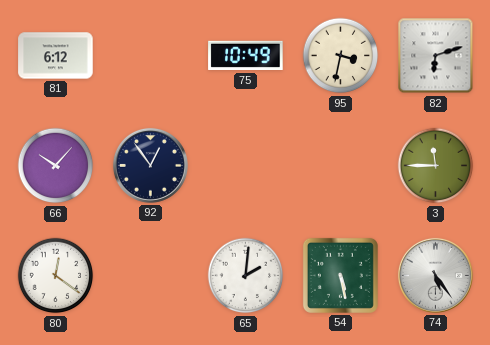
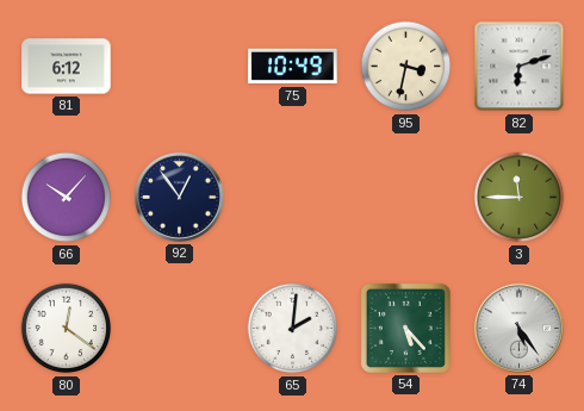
54: 5:28 -> 5:23
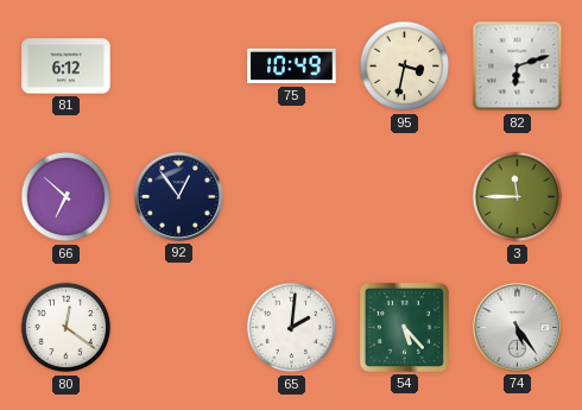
66: 10:07 -> 6:52
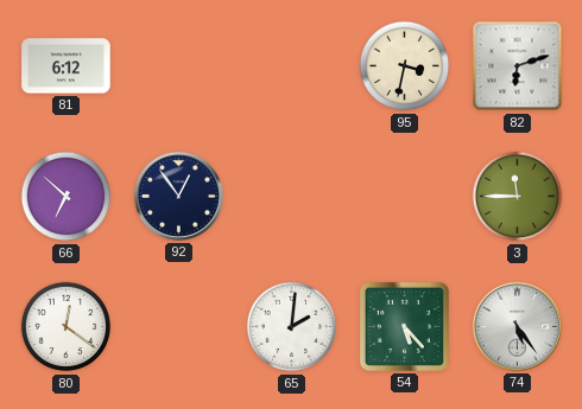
75: 10:49 -> none
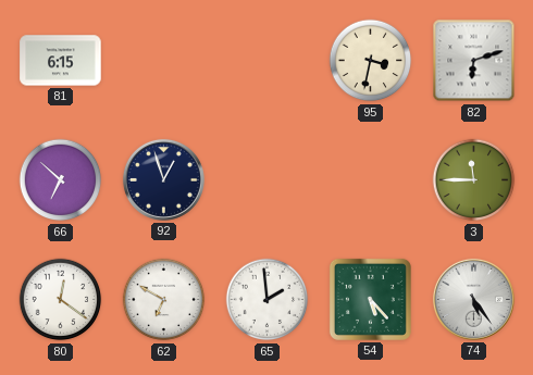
81: 6:12 -> 6:15
92: 12:54 -> 12:57
62: none -> 6:50
65: 2:01 -> 1:59
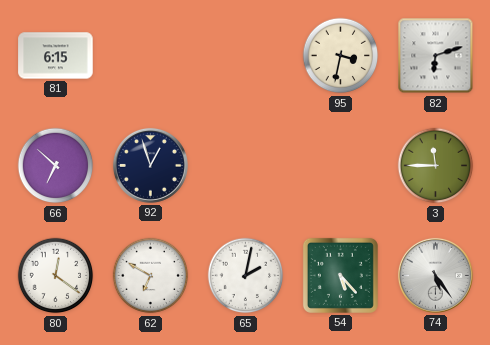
65: 1:59 -> 2:02
